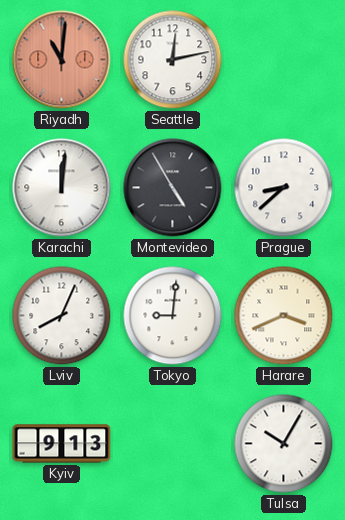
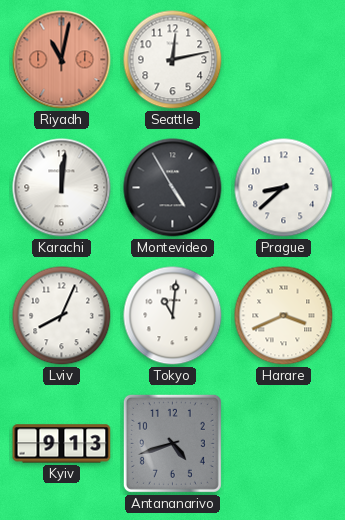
Riyadh: 11:01 -> 11:02
Tokyo: 9:01 -> 11:01
Antananarivo: none -> 4:42
Tulsa: 10:05 -> none
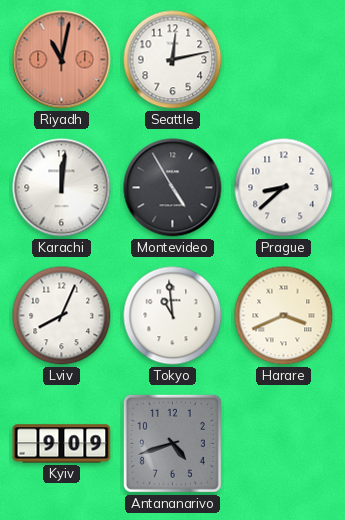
Tokyo: 11:01 -> 10:59
Kyiv: 9:13 -> 9:09
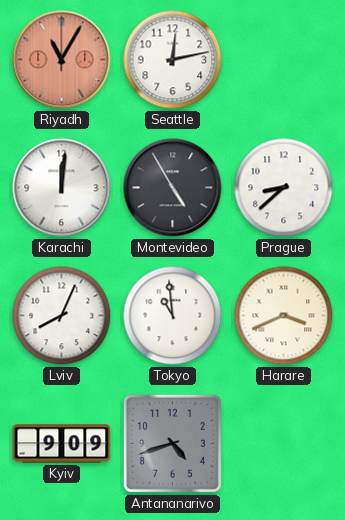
Riyadh: 11:02 -> 11:05
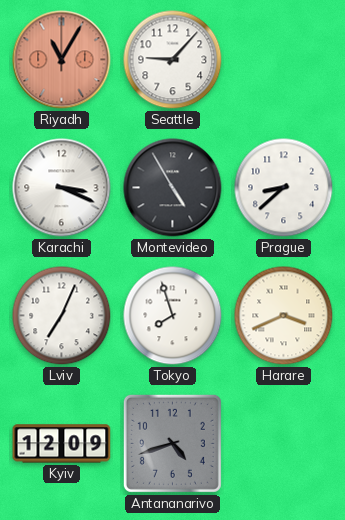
Seattle: 12:13 -> 9:07
Karachi: 12:01 -> 3:19
Lviv: 8:04 -> 7:04
Tokyo: 10:59 -> 7:57
Kyiv: 9:09 -> 12:09
